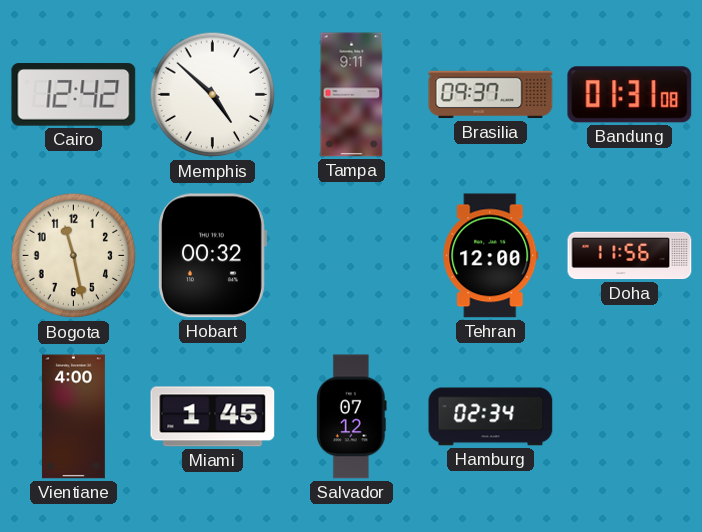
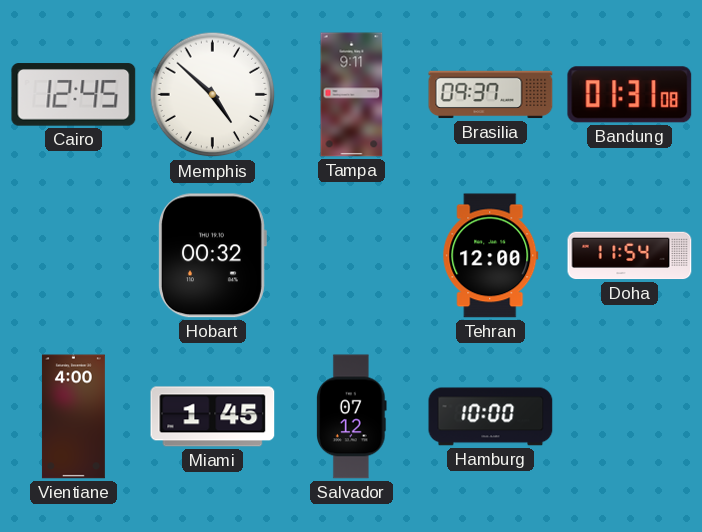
Cairo: 12:42 -> 12:45
Bogota: 11:28 -> none
Doha: 11:56 -> 11:54
Hamburg: 02:34 -> 10:00
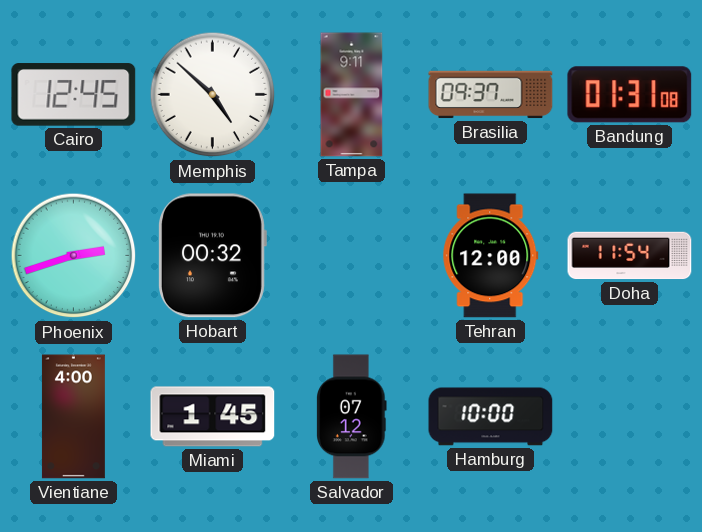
Phoenix: none -> 2:42
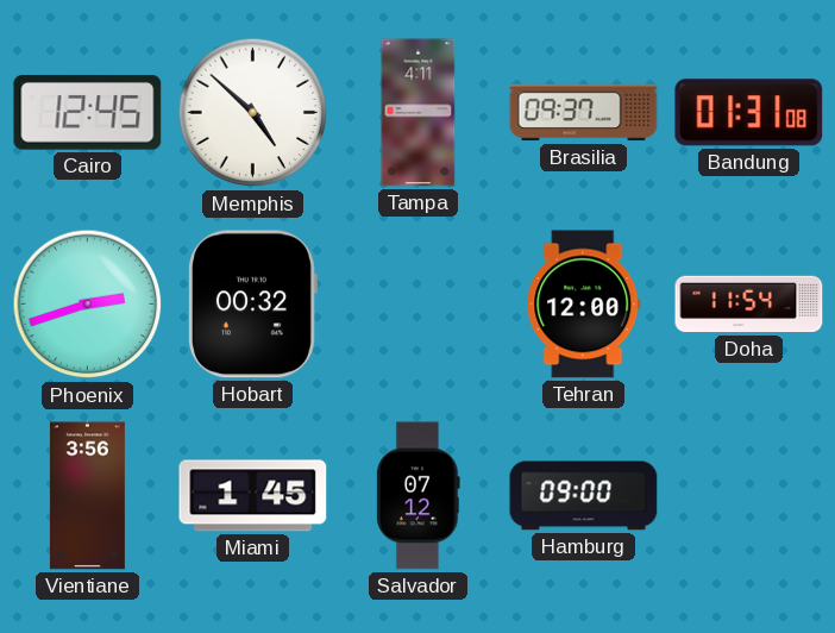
Tampa: 9:11 -> 4:11
Vientiane: 4:00 -> 3:56
Hamburg: 10:00 -> 09:00
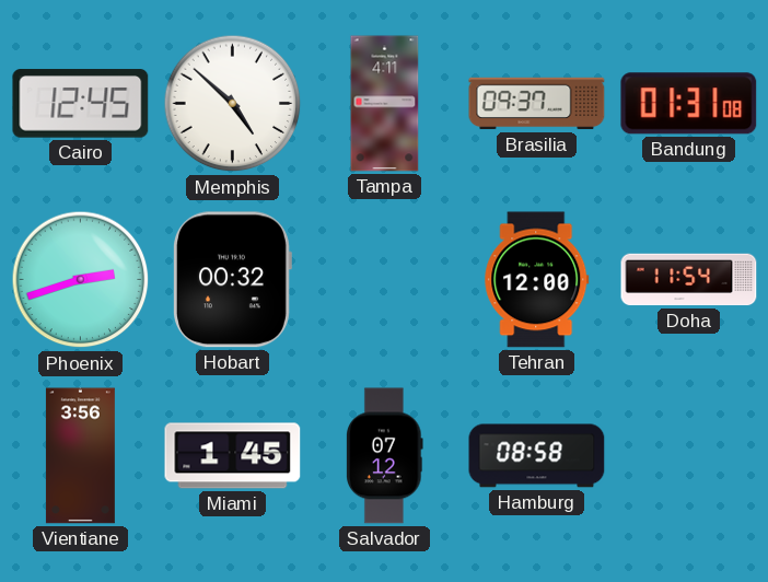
Hamburg: 09:00 -> 08:58
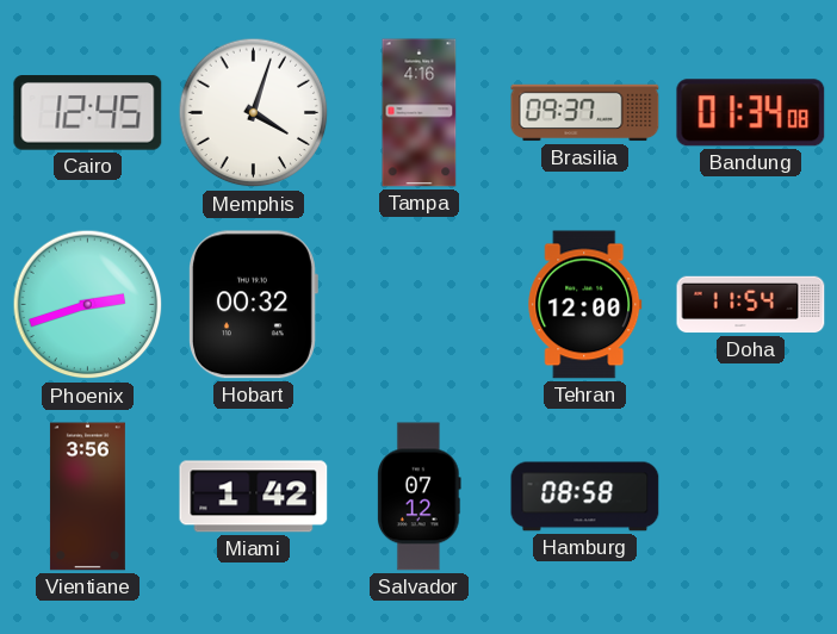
Memphis: 4:52 -> 4:03
Tampa: 4:11 -> 4:16
Bandung: 01:31 -> 01:34
Miami: 1:45 -> 1:42
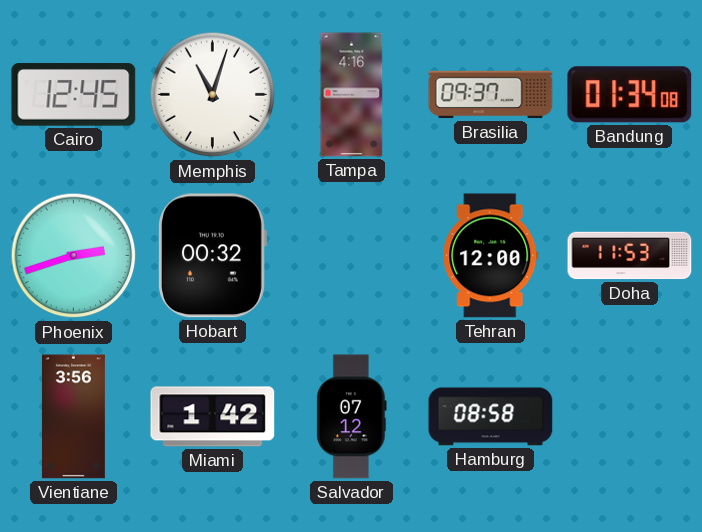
Memphis: 4:03 -> 11:03
Doha: 11:54 -> 11:53
